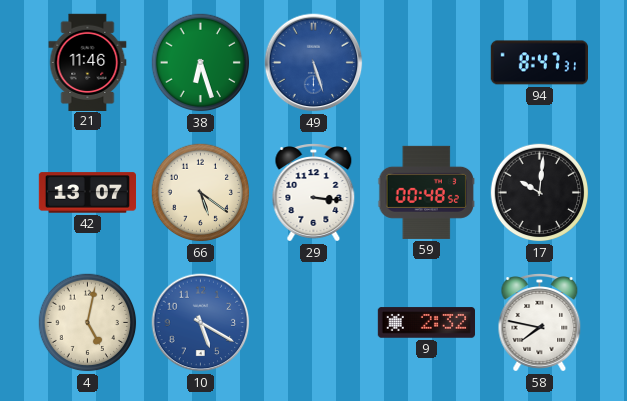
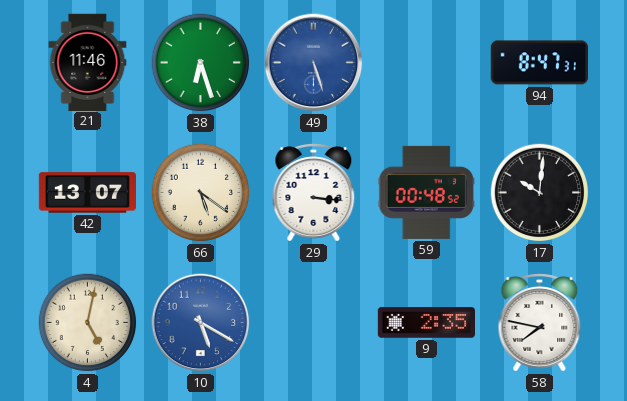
9: 2:32 -> 2:35
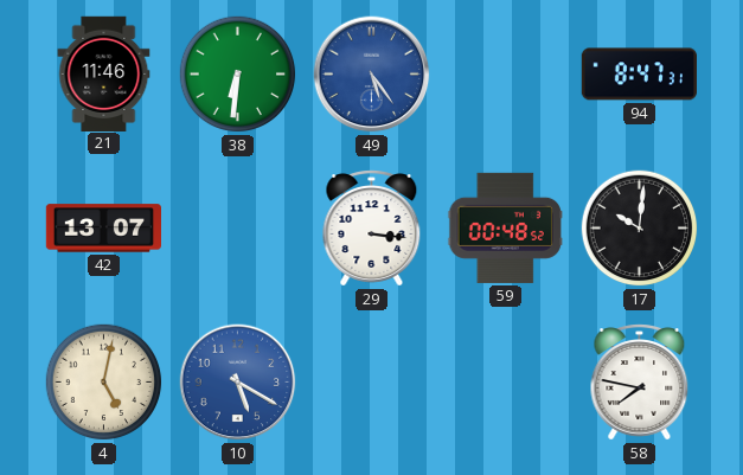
38: 6:27 -> 6:31
49: 5:27 -> 5:24
66: 5:21 -> none
9: 2:35 -> none
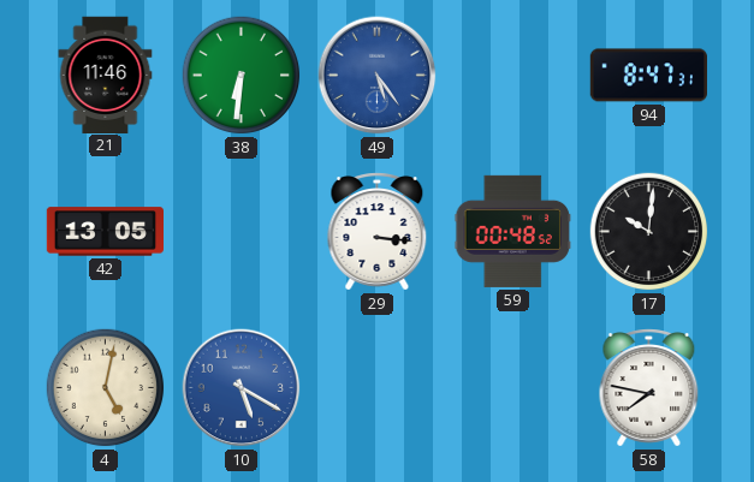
42: 13:07 -> 13:05
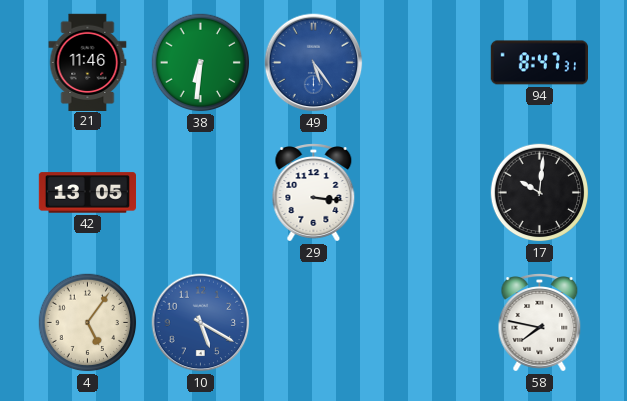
59: 00:48 -> none
4: 5:02 -> 5:06
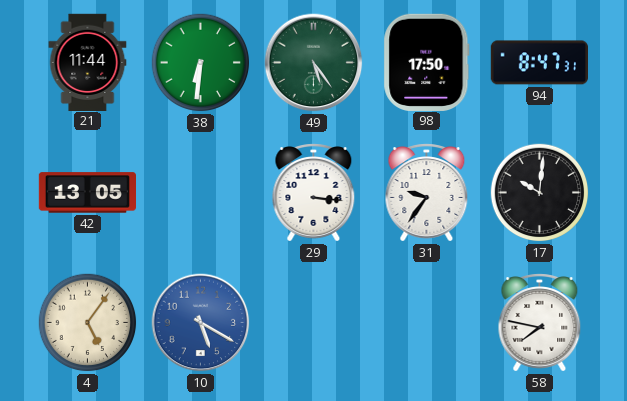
21: 11:46 -> 11:44
49 dial: blue -> green
98: none -> 17:50
31: none -> 9:36
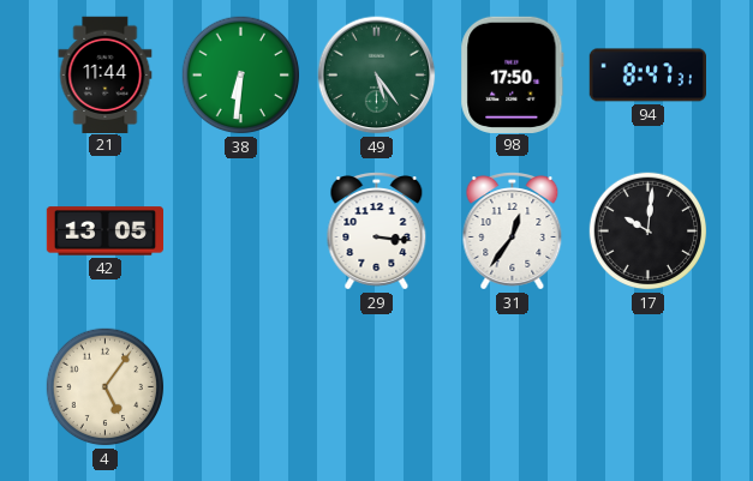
31: 9:36 -> 12:36
10: 5:20 -> none
58: 7:47 -> none
